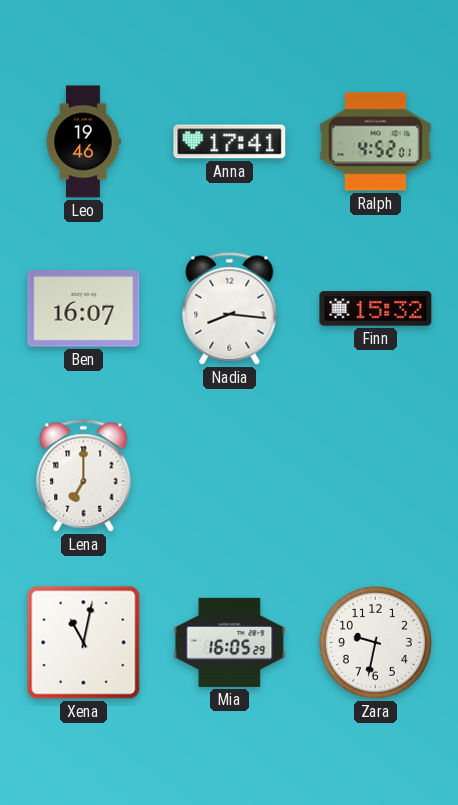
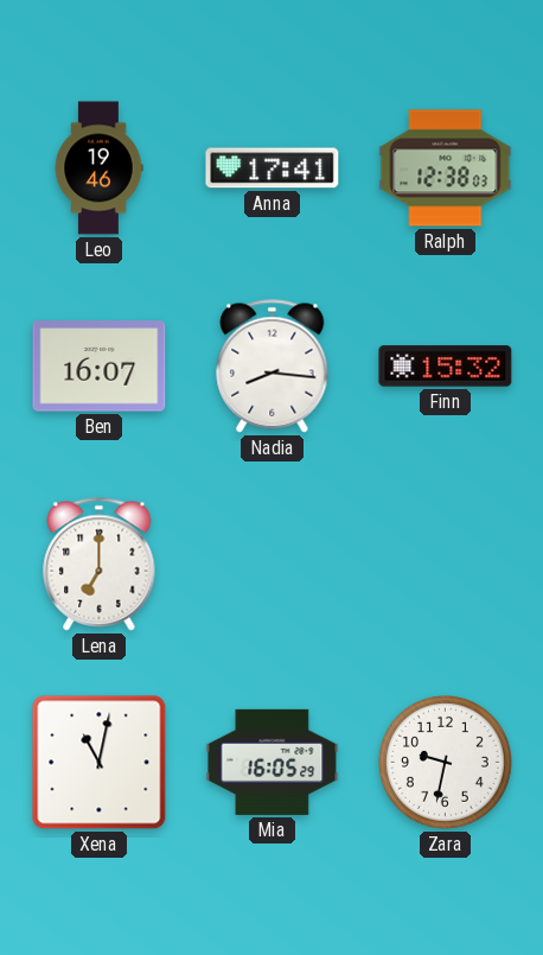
Ralph: 4:52 -> 12:38
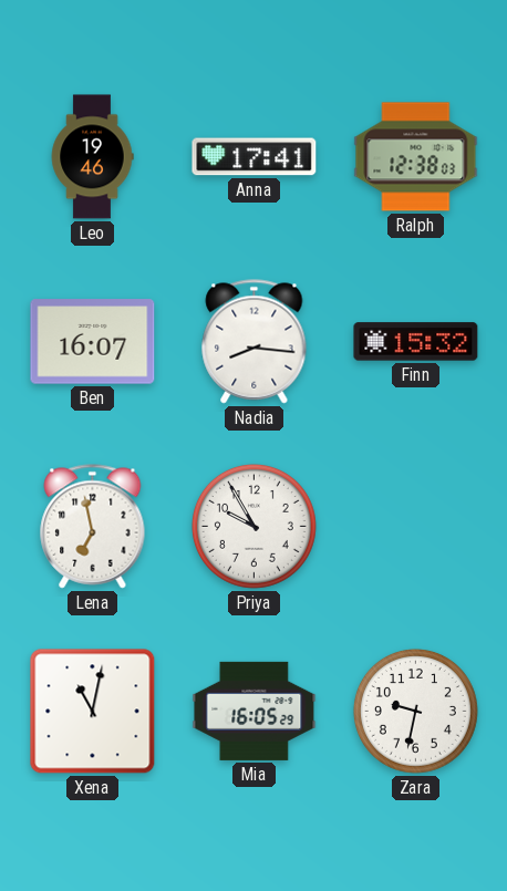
Lena: 7:00 -> 6:58
Priya: none -> 9:55
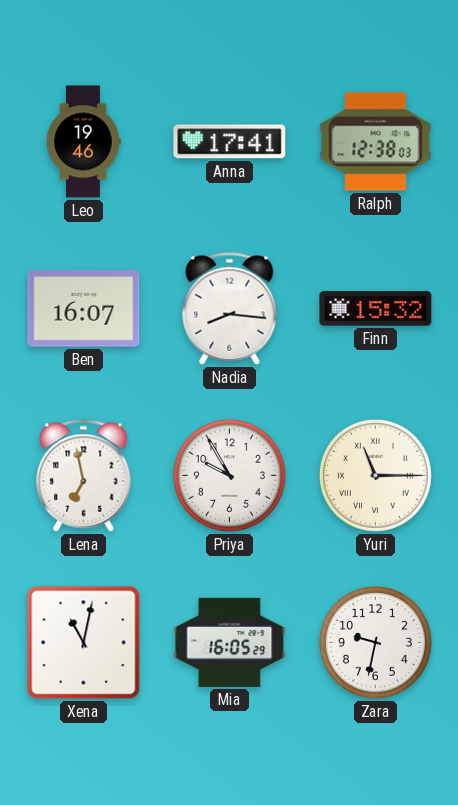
Yuri: none -> 11:15
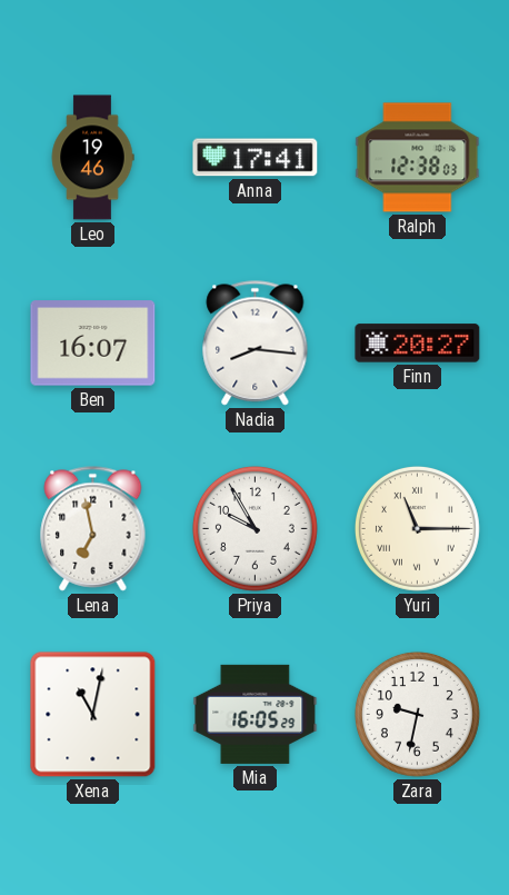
Finn: 15:32 -> 20:27
